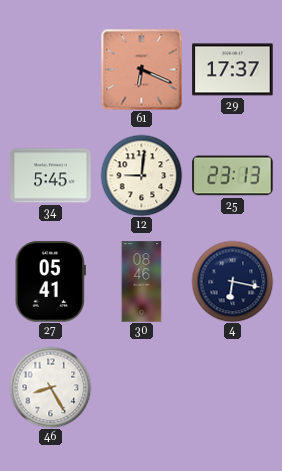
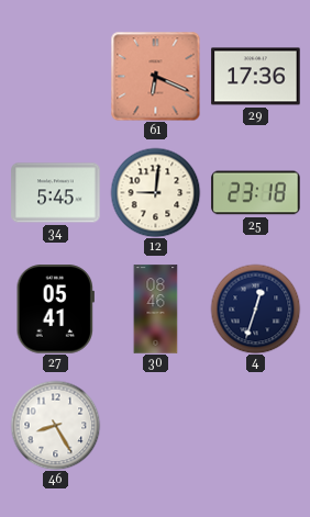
29: 17:37 -> 17:36
25: 23:13 -> 23:18
4: 6:17 -> 12:33
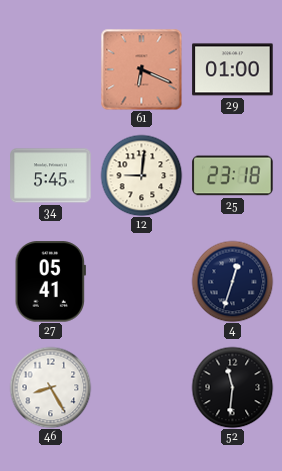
29: 17:36 -> 01:00
30: 08:46 -> none
52: none -> 11:31
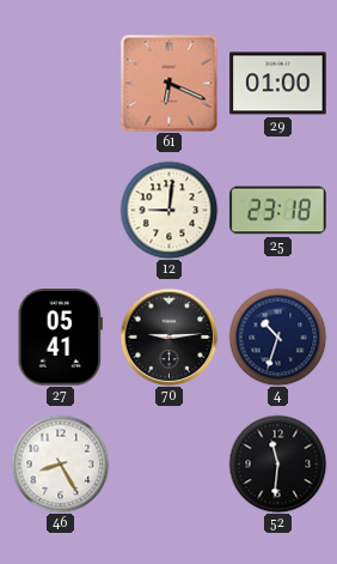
34: 5:45 -> none
70: none -> 9:14
4: 12:33 -> 10:33
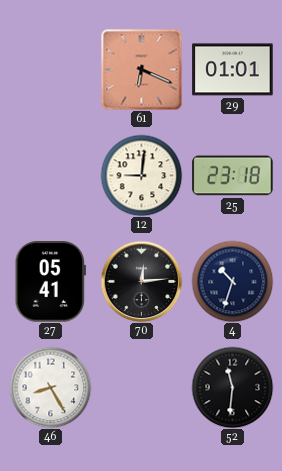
29: 01:00 -> 01:01
70: 9:14 -> 12:14
